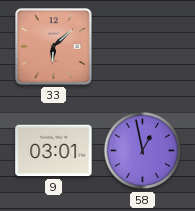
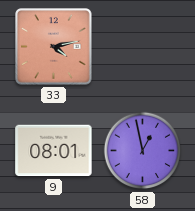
33: 6:08 -> 4:13
9: 03:01 -> 08:01
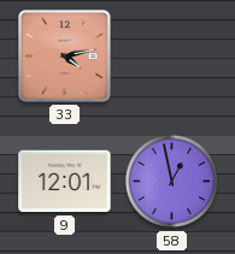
9: 08:01 -> 12:01
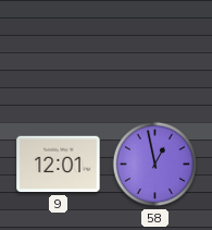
33: 4:13 -> none
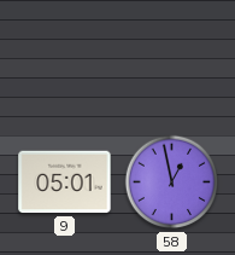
9: 12:01 -> 05:01
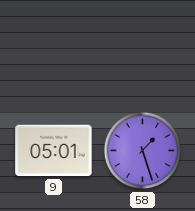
58: 12:58 -> 1:27
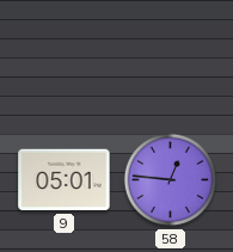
58: 1:27 -> 12:46
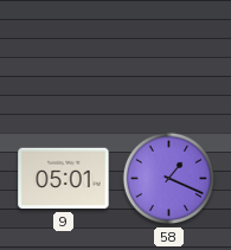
58: 12:46 -> 1:19
